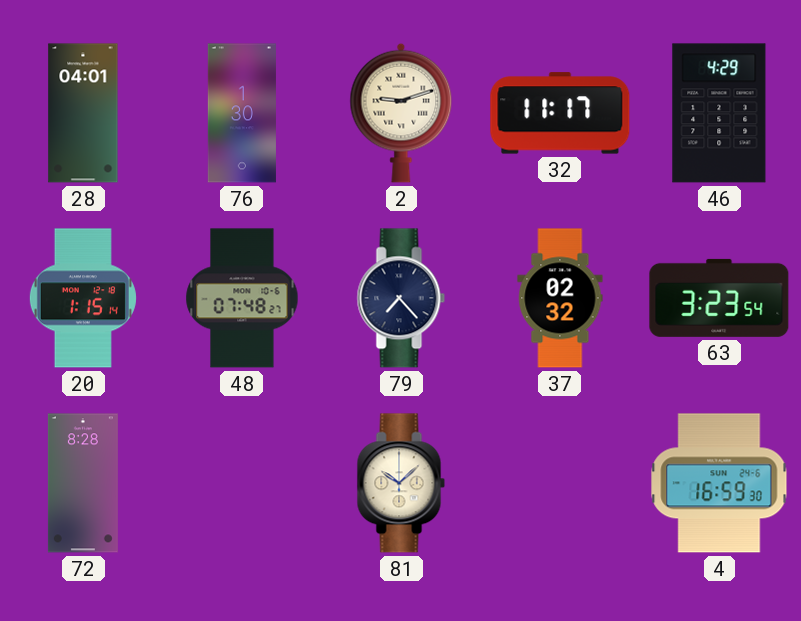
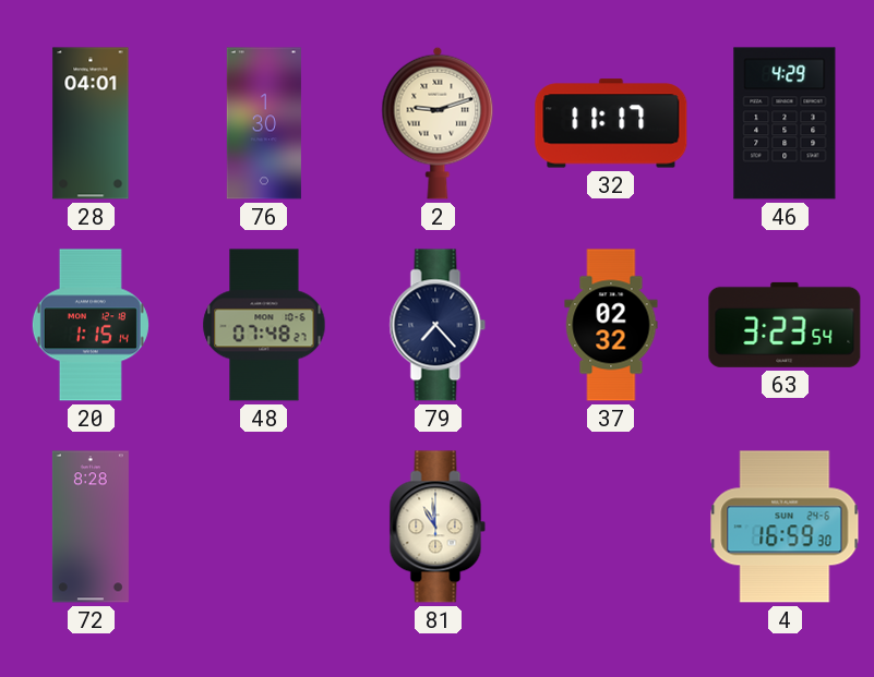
81: 10:08 -> 10:59
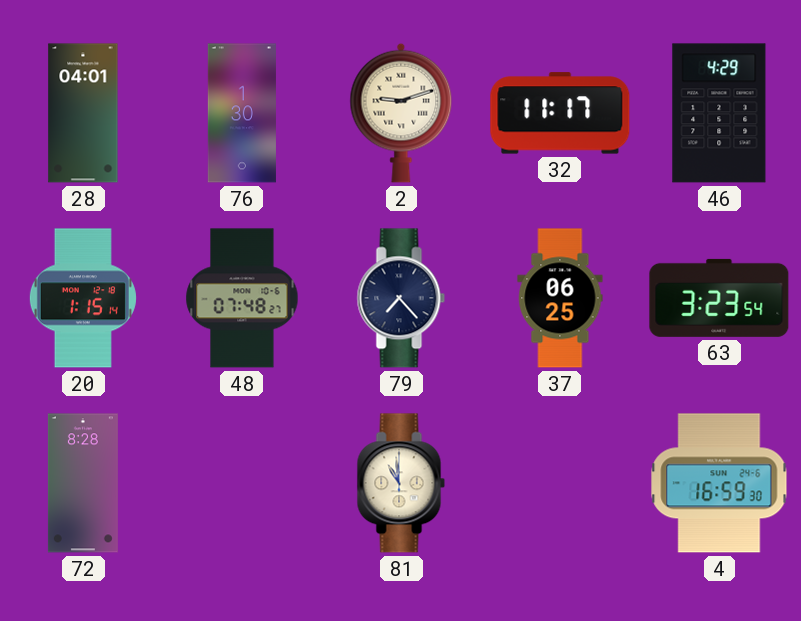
37: 02:32 -> 06:25
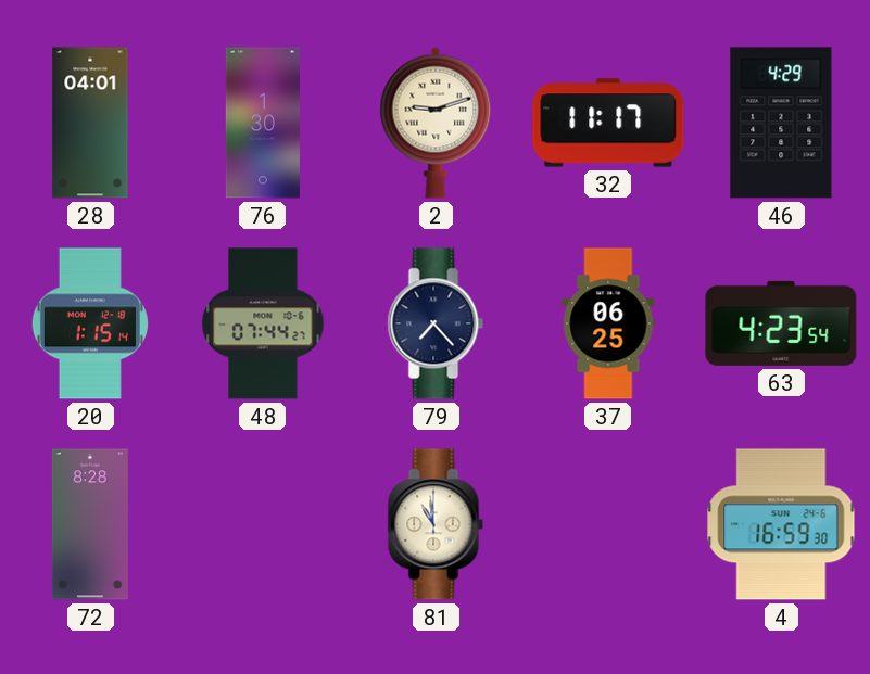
48: 07:48 -> 07:44
63: 3:23 -> 4:23
